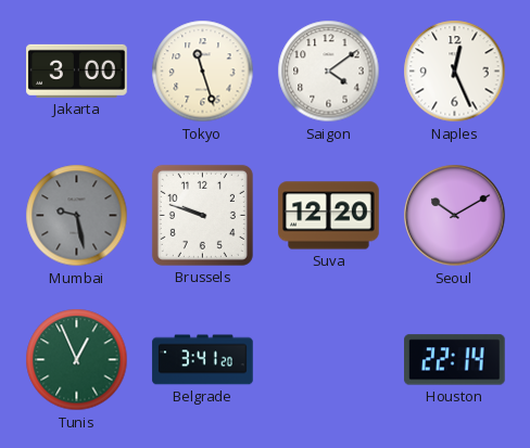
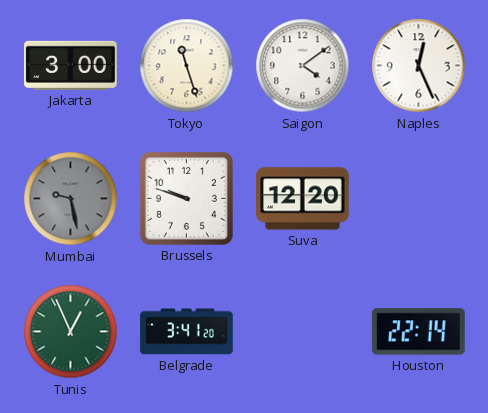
Seoul: 10:10 -> none
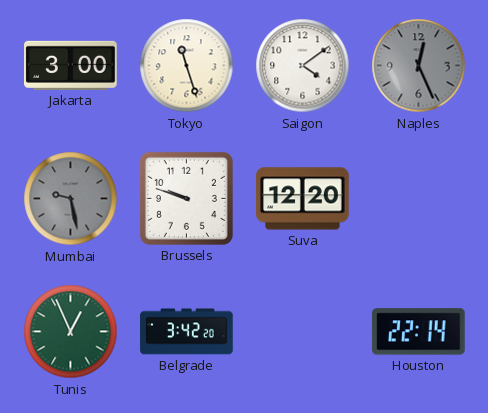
Naples dial: white -> grey
Belgrade: 3:41 -> 3:42
